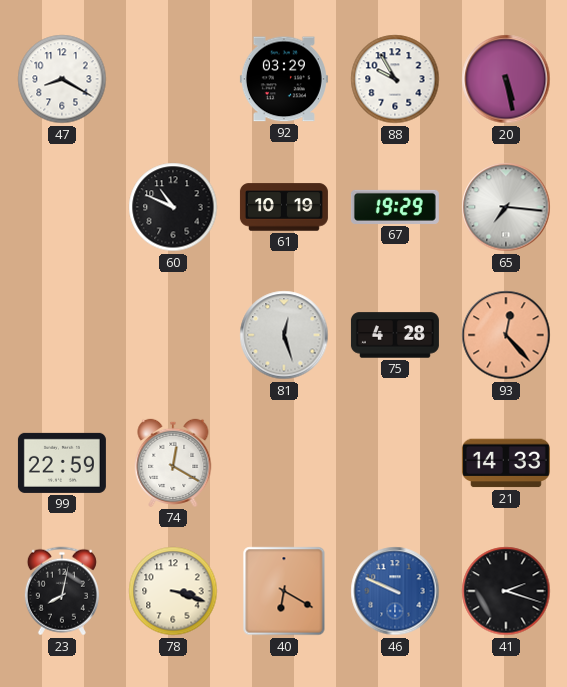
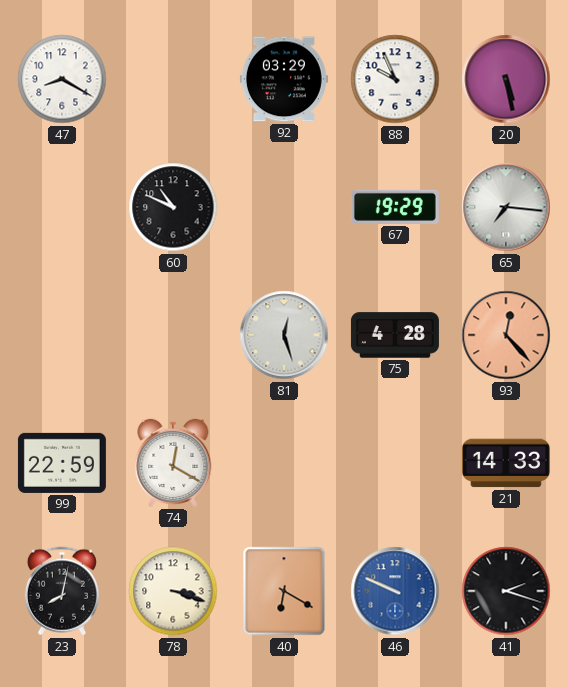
88: 9:55 -> 9:56
61: 10:19 -> none
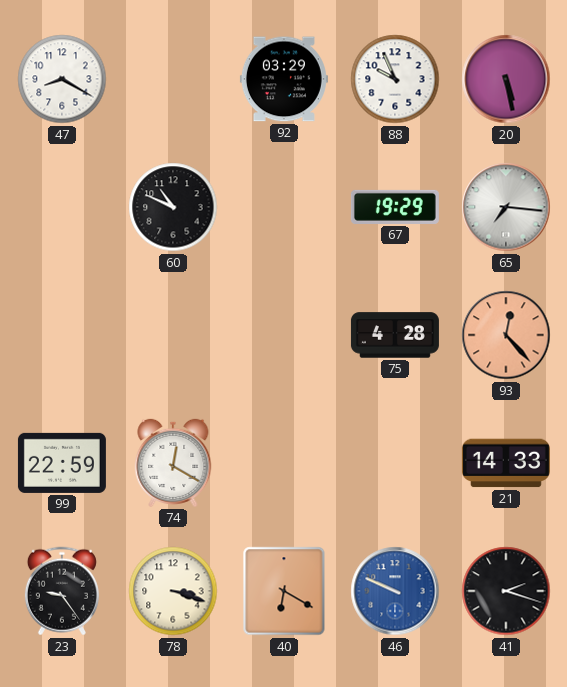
81: 12:27 -> none
23: 8:02 -> 9:24
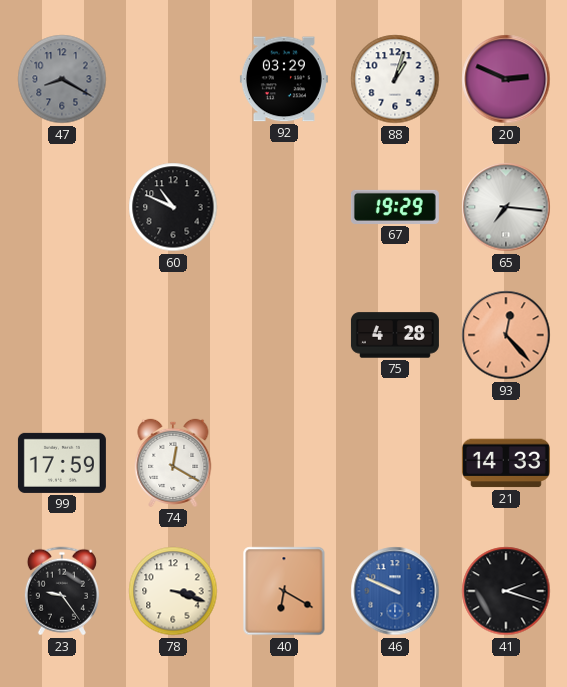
47 dial: white -> grey
88: 9:56 -> 1:03
20: 5:28 -> 2:49
99: 22:59 -> 17:59
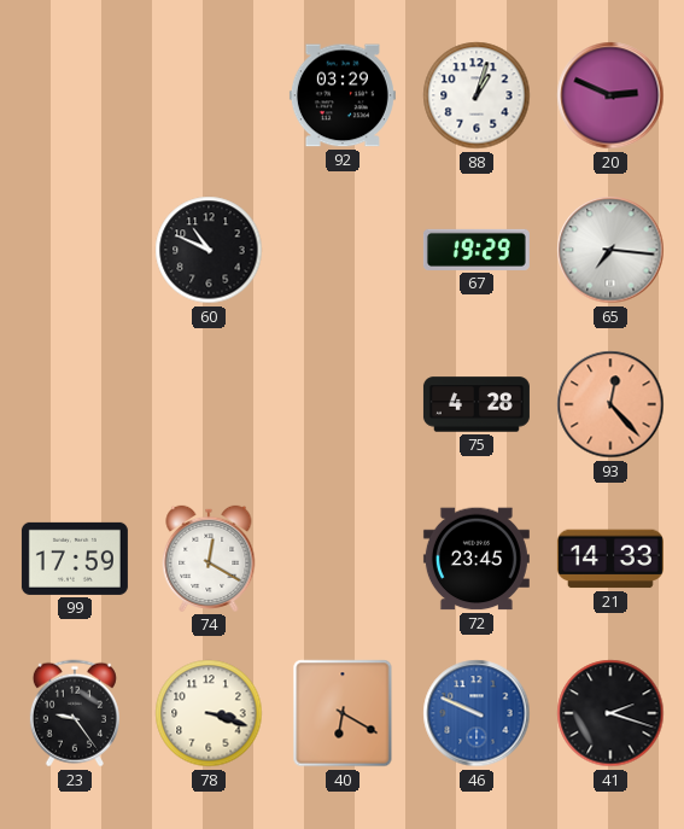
47: 8:20 -> none
72: none -> 23:45
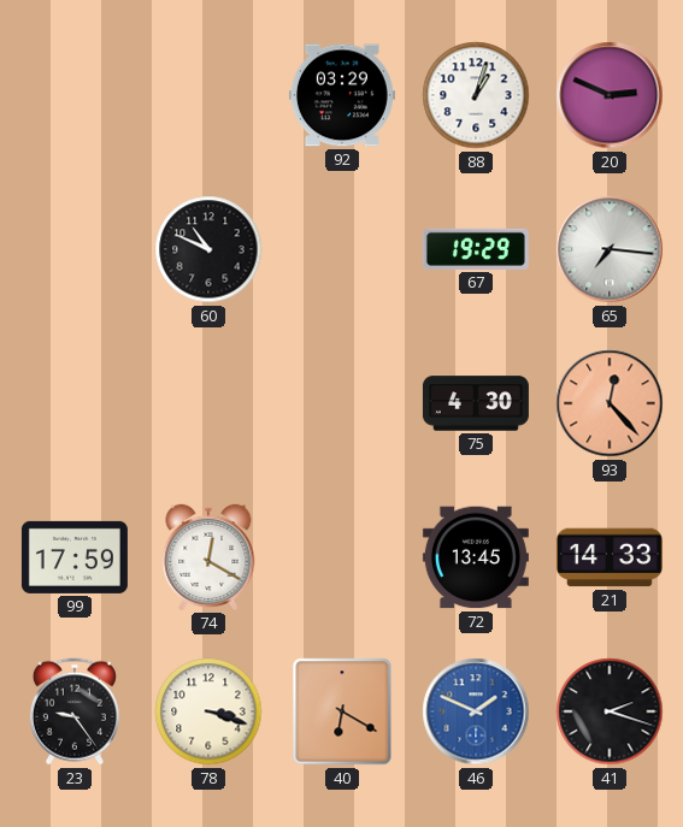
75: 4:28 -> 4:30
72: 23:45 -> 13:45
46: 9:49 -> 1:49
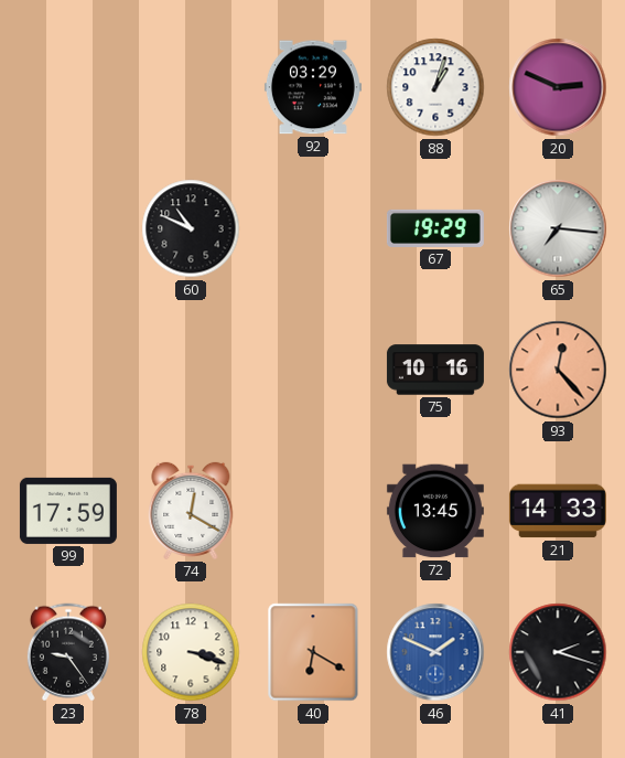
75: 4:30 -> 10:16
